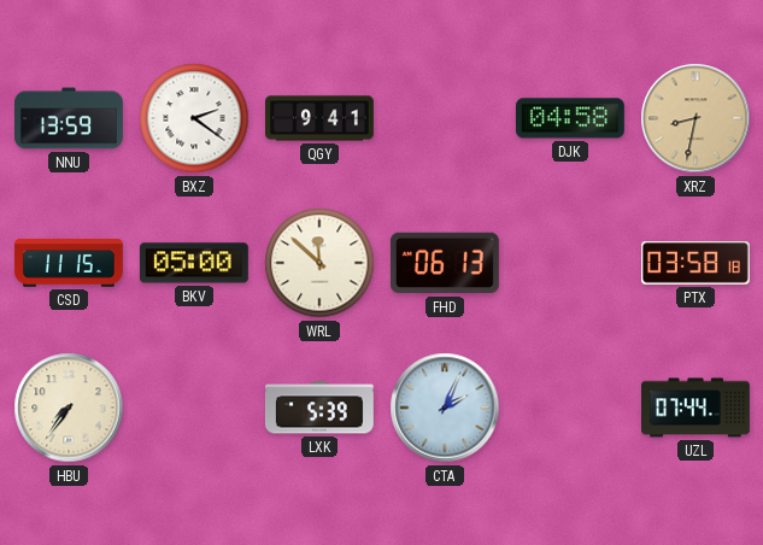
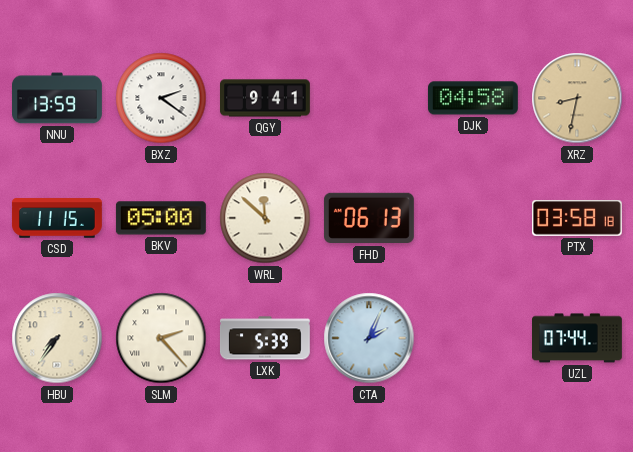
SLM: none -> 2:23
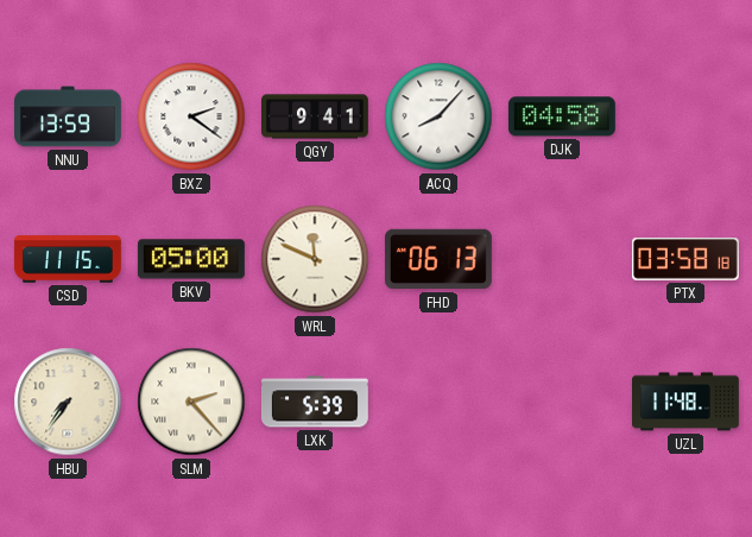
ACQ: none -> 8:07
XRZ: 8:32 -> none
WRL: 11:52 -> 11:49
CTA: 2:04 -> none
UZL: 07:44 -> 11:48
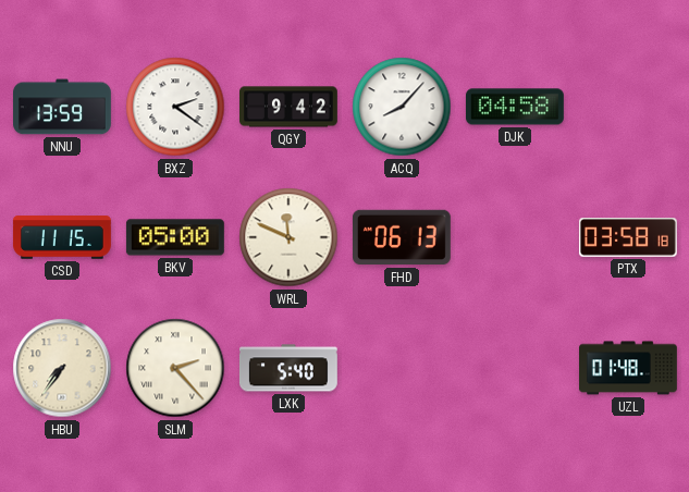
QGY: 9:41 -> 9:42
LXK: 5:39 -> 5:40
UZL: 11:48 -> 01:48
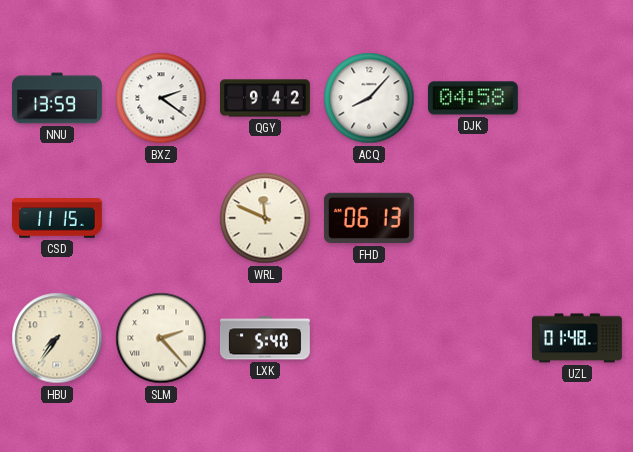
BKV: 05:00 -> none
PTX: 03:58 -> none
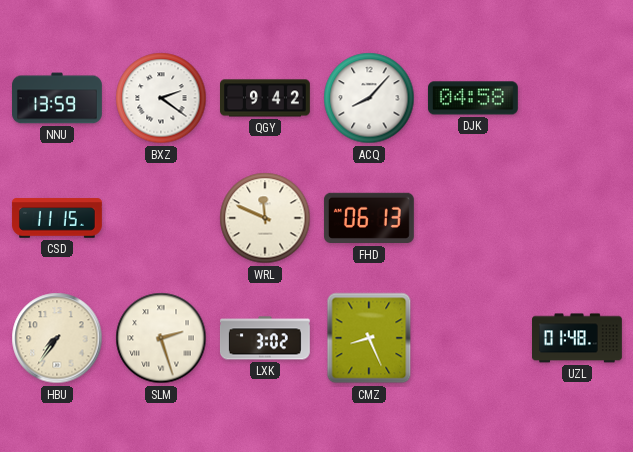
SLM: 2:23 -> 2:27
LXK: 5:40 -> 3:02
CMZ: none -> 8:26
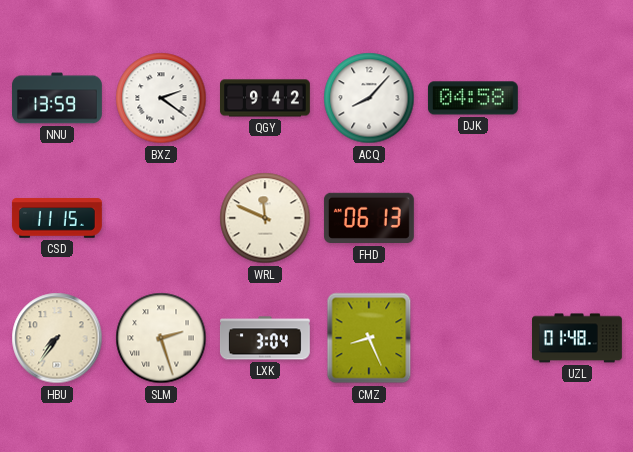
LXK: 3:02 -> 3:04
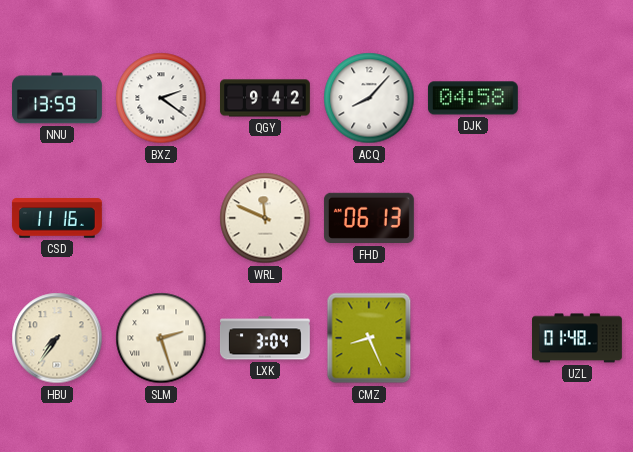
CSD: 11:15 -> 11:16
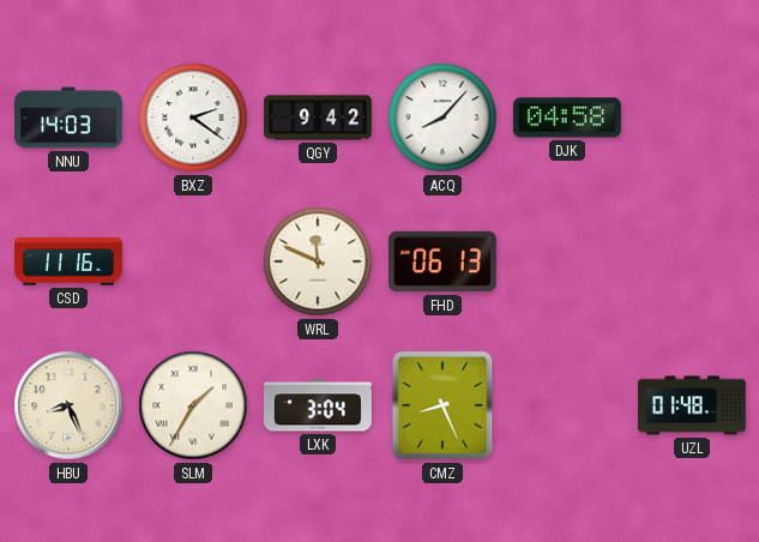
NNU: 13:59 -> 14:03
HBU: 7:36 -> 8:26
SLM: 2:27 -> 1:35
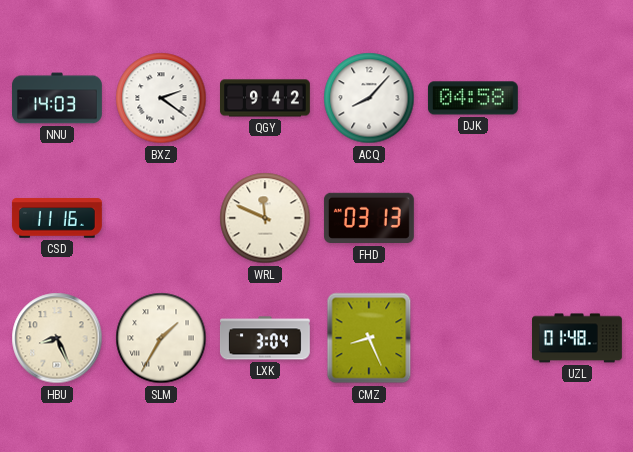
FHD: 06:13 -> 03:13
